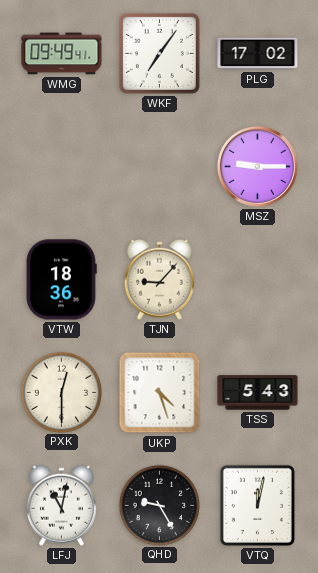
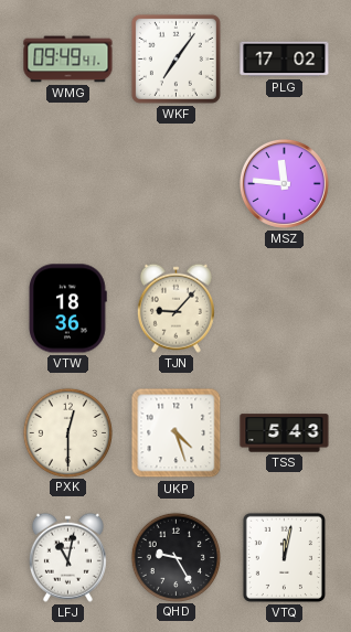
MSZ: 9:15 -> 11:46
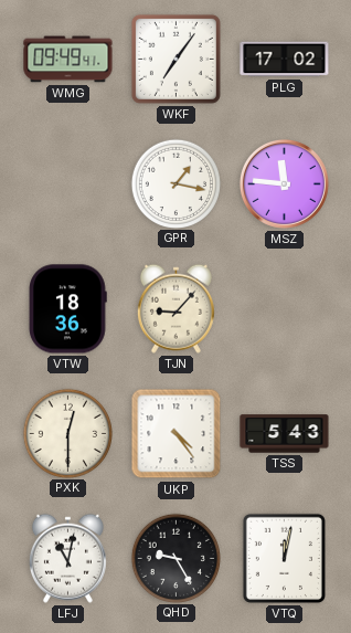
GPR: none -> 1:17
UKP: 4:27 -> 4:24
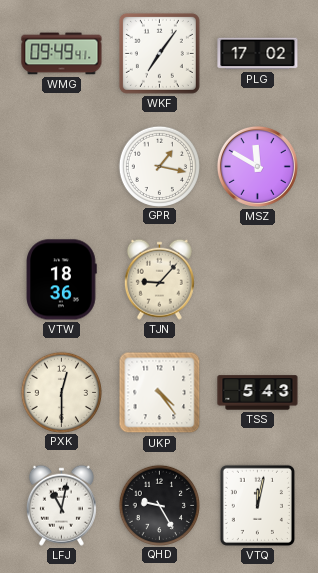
MSZ: 11:46 -> 11:50
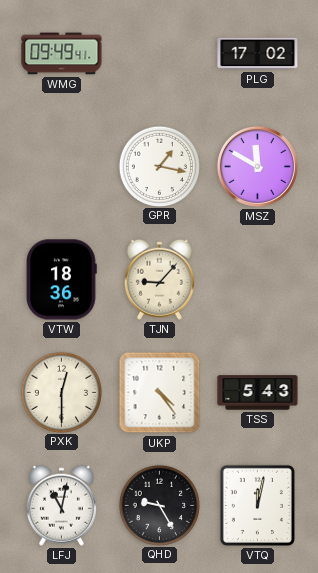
WKF: 7:06 -> none
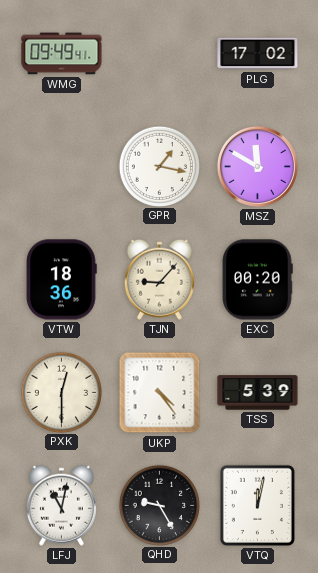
EXC: none -> 00:20
TSS: 5:43 -> 5:39
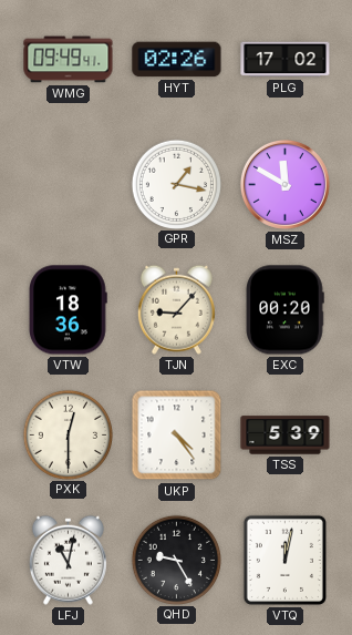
HYT: none -> 02:26
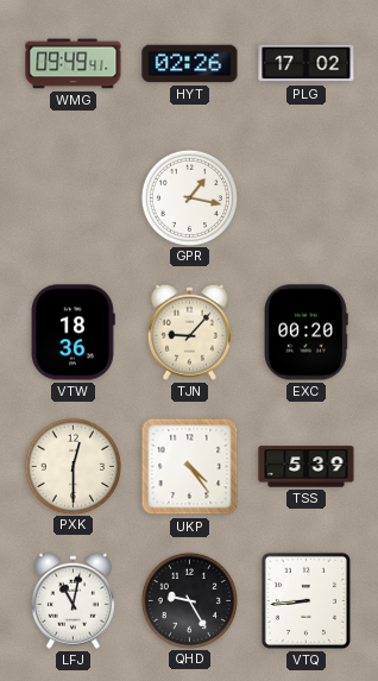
MSZ: 11:50 -> none
VTQ: 12:02 -> 8:44
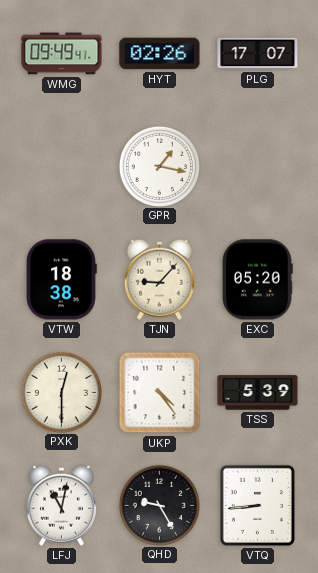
PLG: 17:02 -> 17:07
VTW: 18:36 -> 18:38
EXC: 00:20 -> 05:20
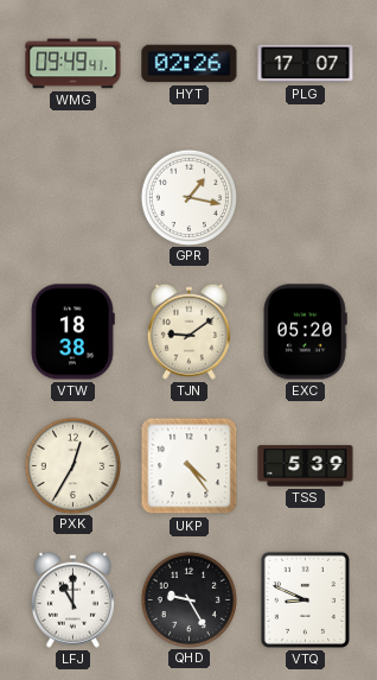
TJN: 9:07 -> 9:09
PXK: 12:30 -> 12:35
LFJ: 11:02 -> 11:00
VTQ: 8:44 -> 8:49
